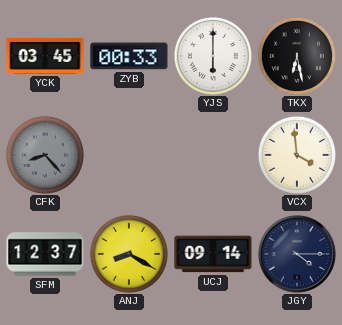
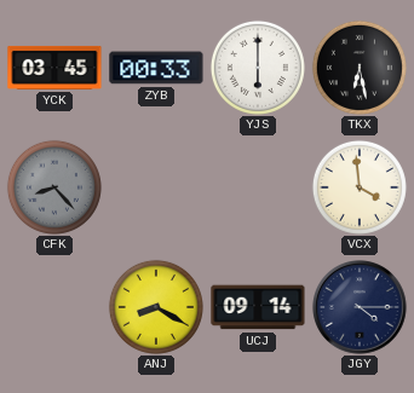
SFM: 12:37 -> none
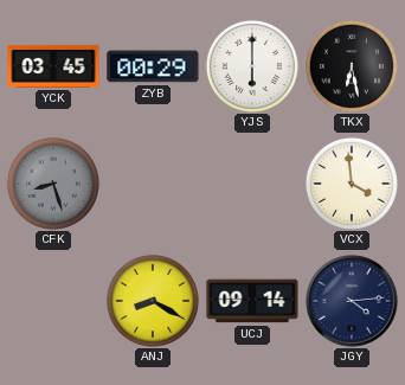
ZYB: 00:33 -> 00:29
CFK: 8:23 -> 8:27
JGY: 4:15 -> 4:14
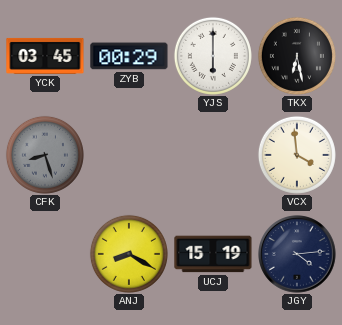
UCJ: 09:14 -> 15:19
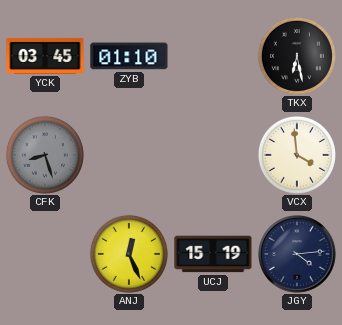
ZYB: 00:29 -> 01:10
YJS: 6:00 -> none
ANJ: 8:20 -> 12:26
